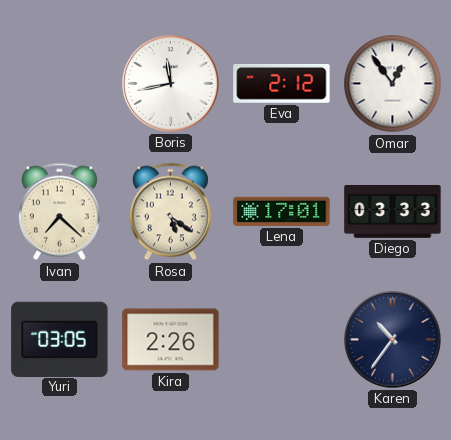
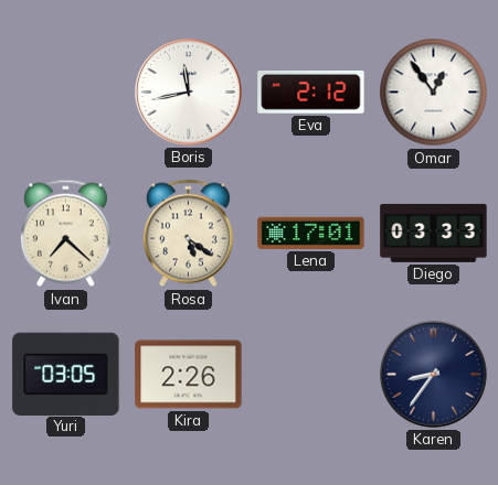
Karen: 10:36 -> 8:36
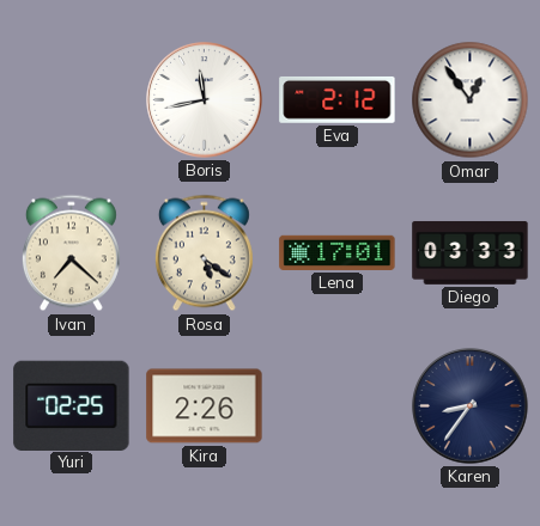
Yuri: 03:05 -> 02:25
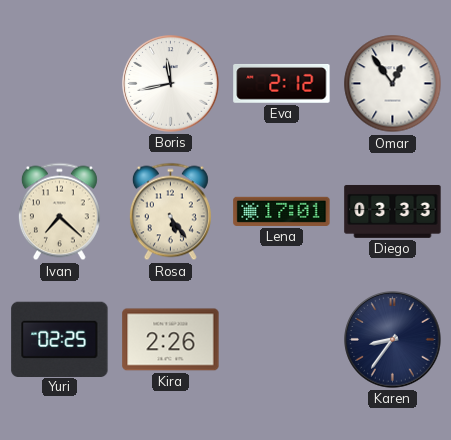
Rosa: 5:21 -> 5:24
